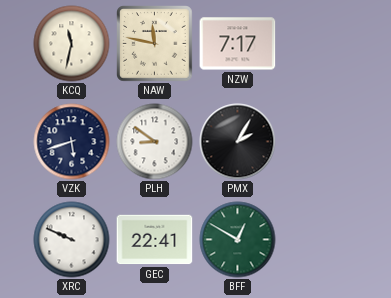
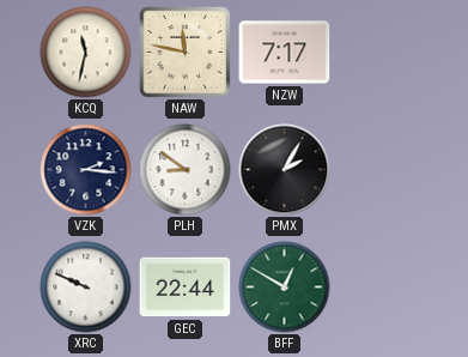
VZK: 5:42 -> 2:16
GEC: 22:41 -> 22:44
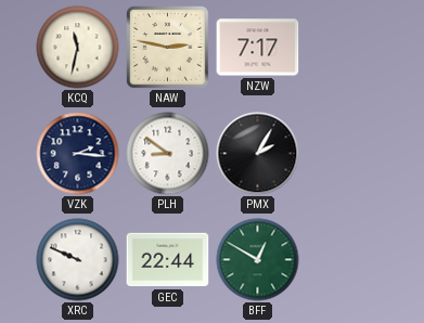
NAW: 11:47 -> 2:47
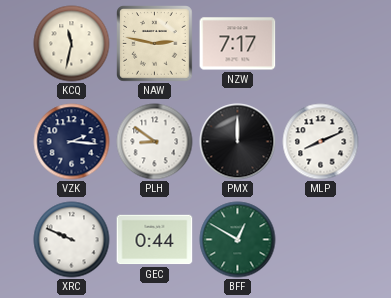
PMX: 2:05 -> 12:00
MLP: none -> 8:11
GEC: 22:44 -> 0:44
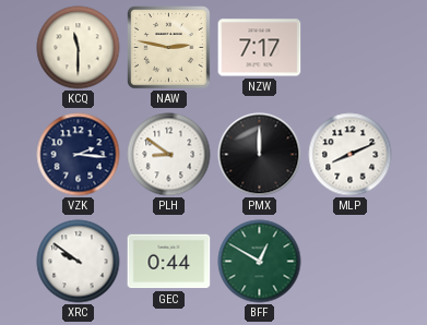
KCQ: 11:32 -> 11:30
XRC: 9:49 -> 9:51
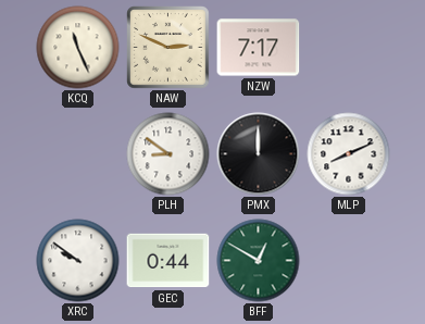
KCQ: 11:30 -> 11:26
NAW: 2:47 -> 2:49
VZK: 2:16 -> none
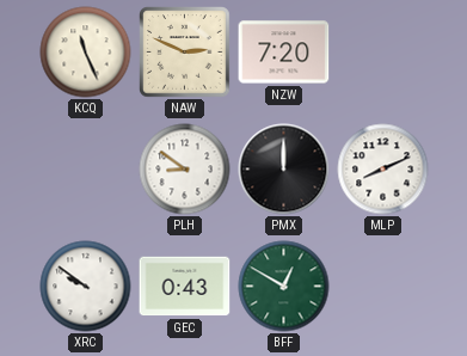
NZW: 7:17 -> 7:20
GEC: 0:44 -> 0:43
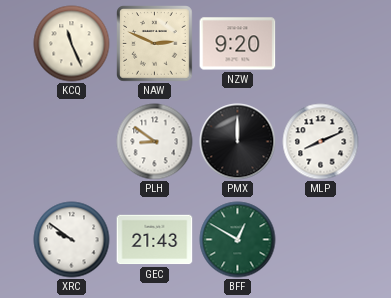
NZW: 7:20 -> 9:20
GEC: 0:43 -> 21:43
